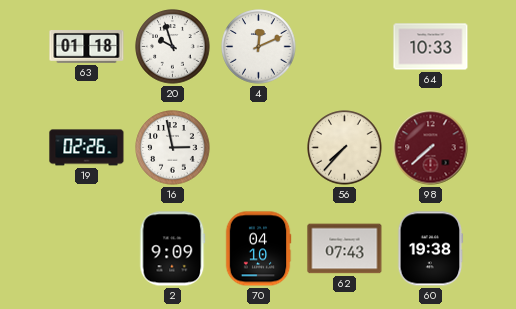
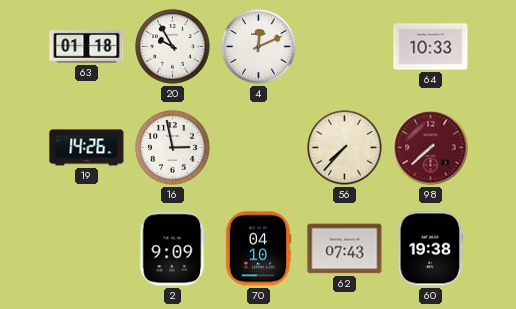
20: 9:57 -> 9:55
19: 02:26 -> 14:26
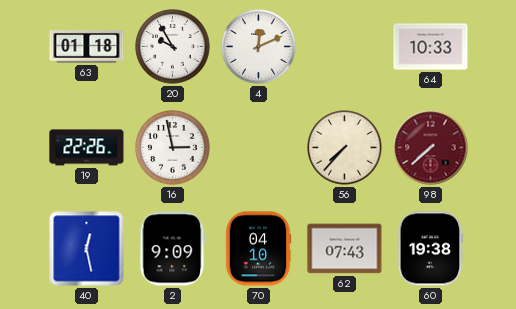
19: 14:26 -> 22:26
40: none -> 12:28
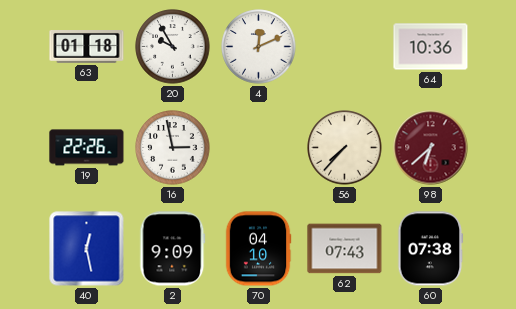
64: 10:33 -> 10:36
98: 7:38 -> 6:38
60: 19:38 -> 07:38
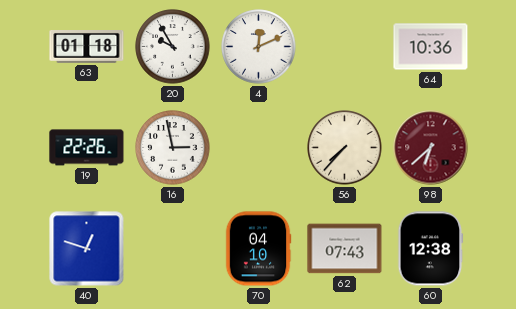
40: 12:28 -> 12:48
2: 9:09 -> none
60: 07:38 -> 12:38
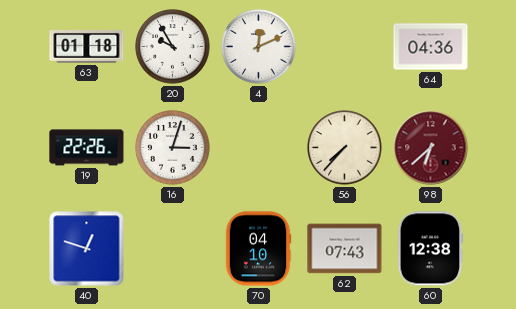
64: 10:36 -> 04:36
16: 2:58 -> 3:03
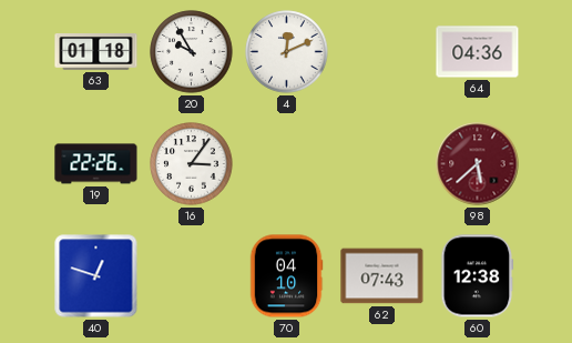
16: 3:03 -> 3:06
56: 7:37 -> none
98: 6:38 -> 5:38
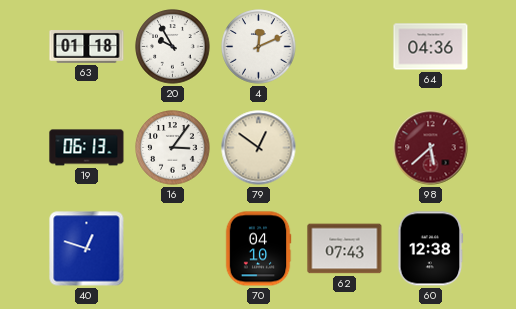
19: 22:26 -> 06:13
79: none -> 12:51
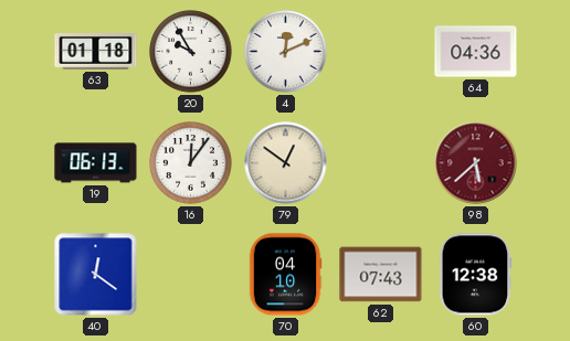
16: 3:06 -> 12:06
40: 12:48 -> 12:21
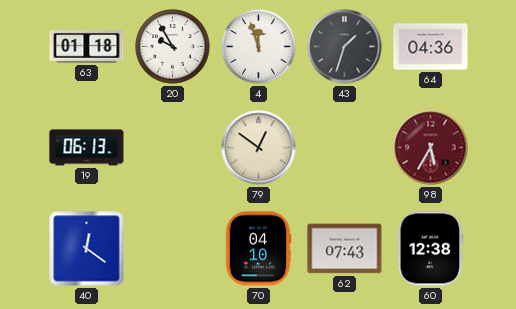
4: 12:11 -> 11:57
43: none -> 1:33
16: 12:06 -> none
98: 5:38 -> 5:35
